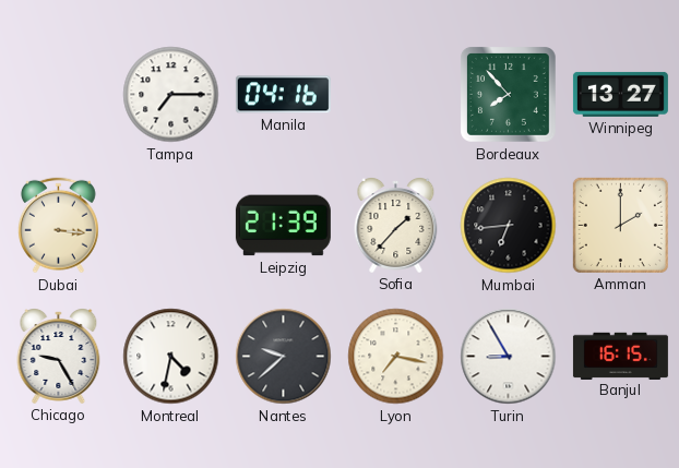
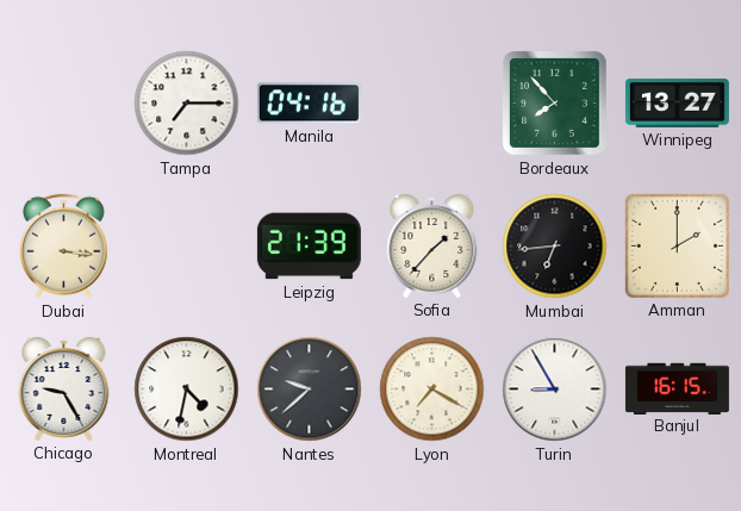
Lyon: 7:17 -> 7:20
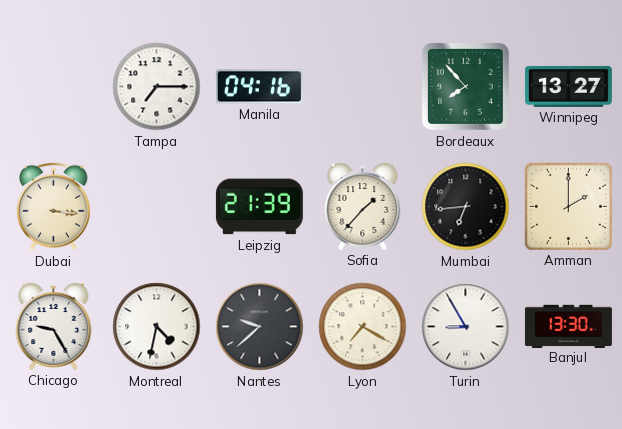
Banjul: 16:15 -> 13:30
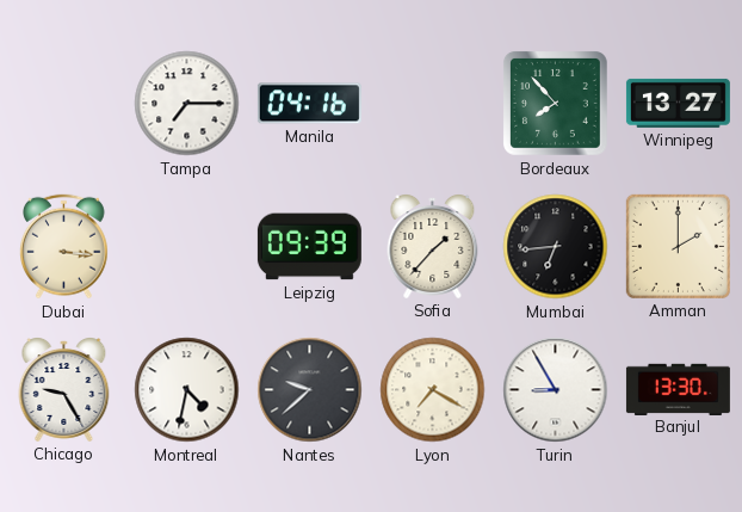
Leipzig: 21:39 -> 09:39
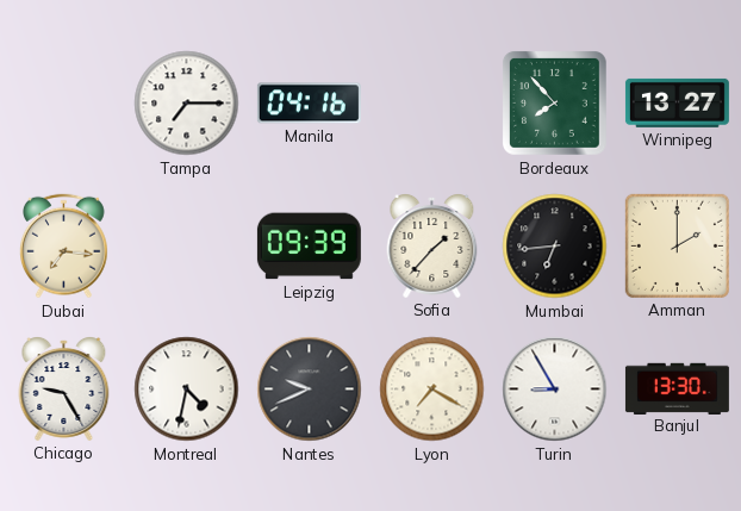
Dubai: 3:16 -> 7:16
Nantes: 9:38 -> 9:41
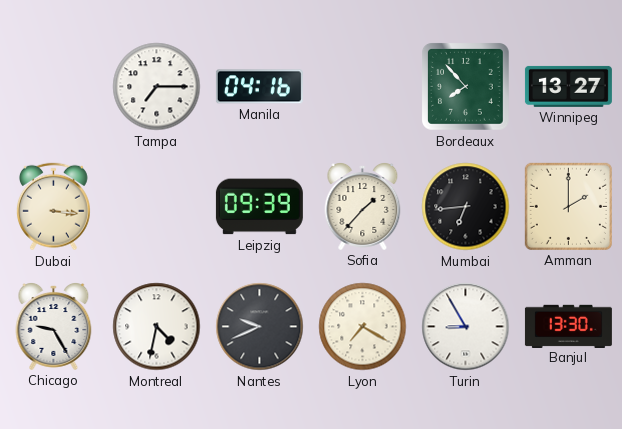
Dubai: 7:16 -> 3:16
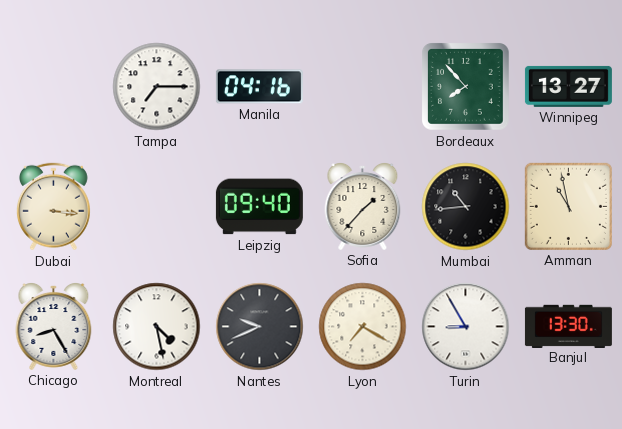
Leipzig: 09:39 -> 09:40
Mumbai: 6:44 -> 10:44
Amman: 2:00 -> 10:58
Chicago: 9:25 -> 8:25
Montreal: 4:32 -> 4:28
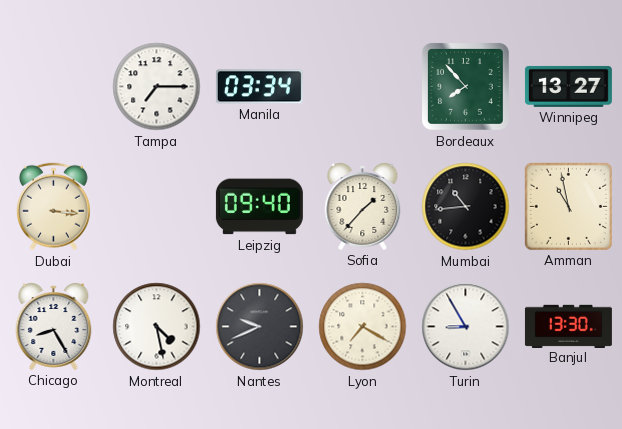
Manila: 04:16 -> 03:34
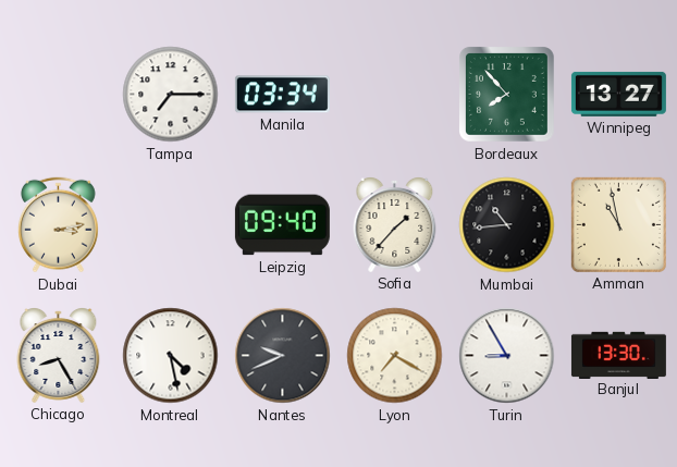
Dubai: 3:16 -> 3:13
